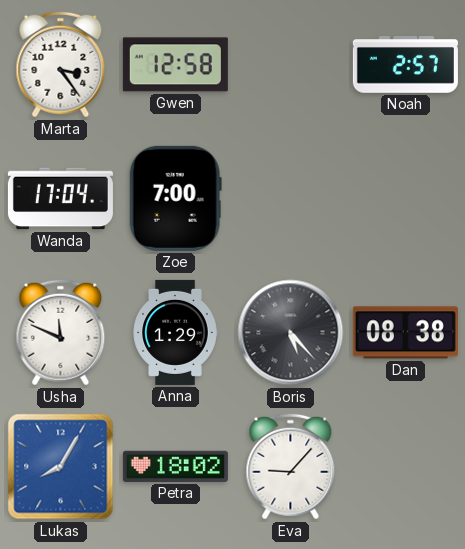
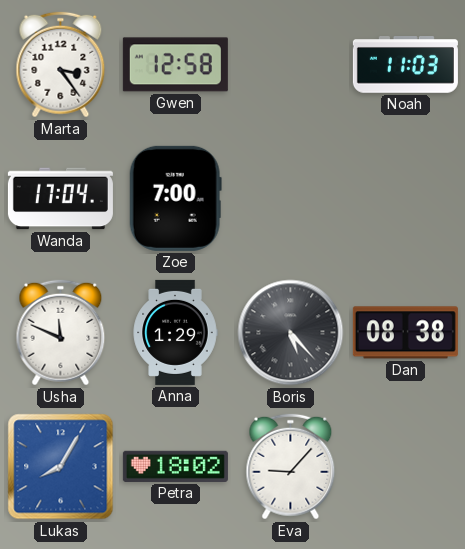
Noah: 2:57 -> 11:03
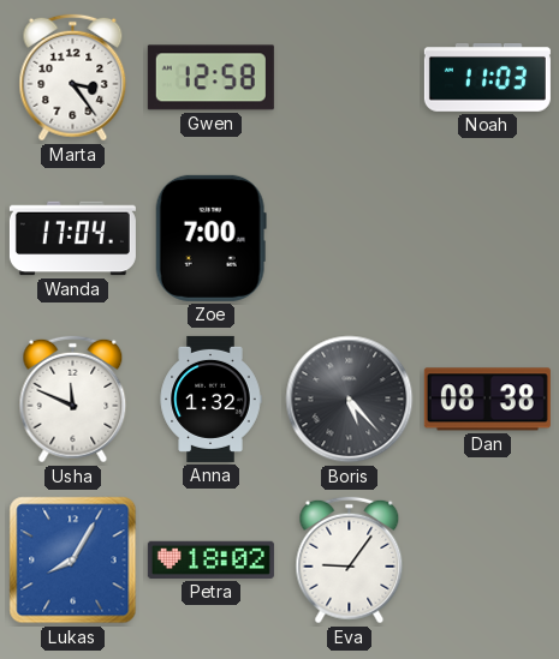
Anna: 1:29 -> 1:32
Eva: 9:07 -> 9:06
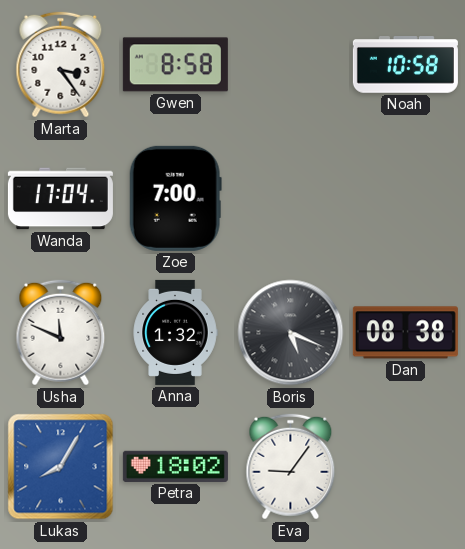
Gwen: 12:58 -> 8:58
Noah: 11:03 -> 10:58
Boris: 5:23 -> 5:19
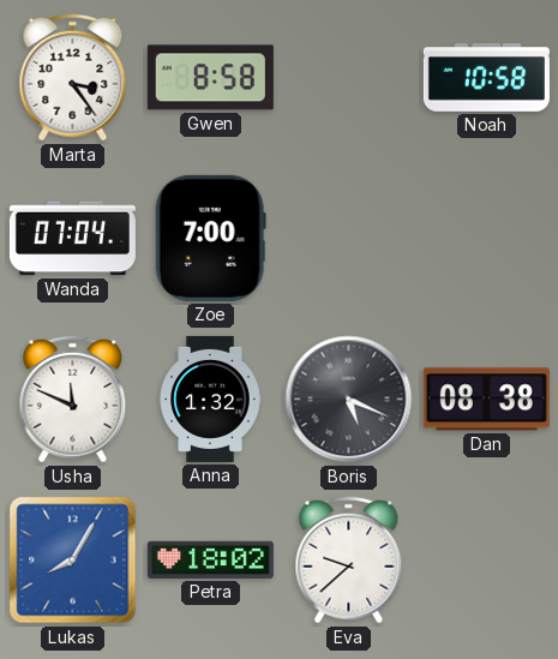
Wanda: 17:04 -> 07:04
Eva: 9:06 -> 9:38
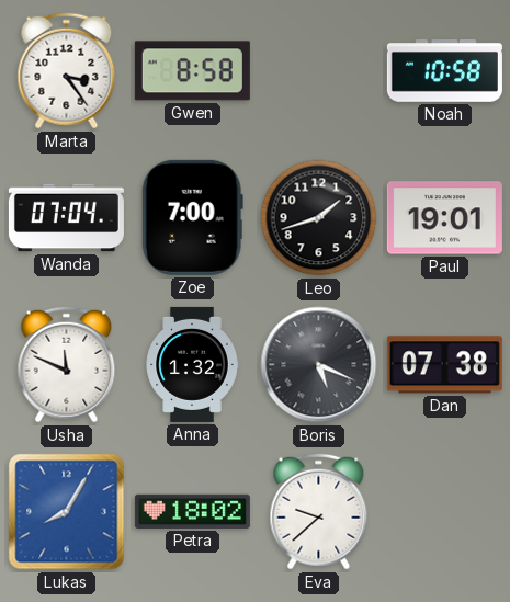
Leo: none -> 1:42
Paul: none -> 19:01
Dan: 08:38 -> 07:38
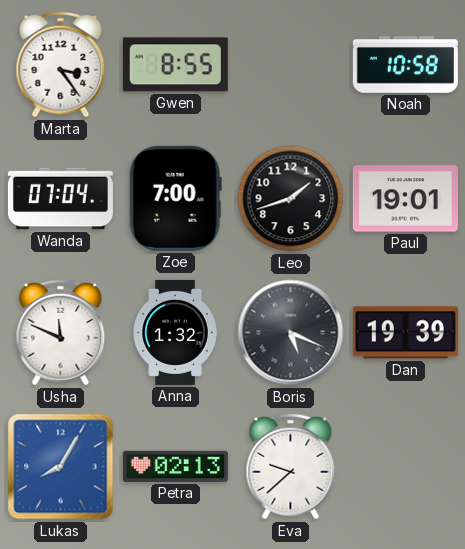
Gwen: 8:58 -> 8:55
Dan: 07:38 -> 19:39
Petra: 18:02 -> 02:13
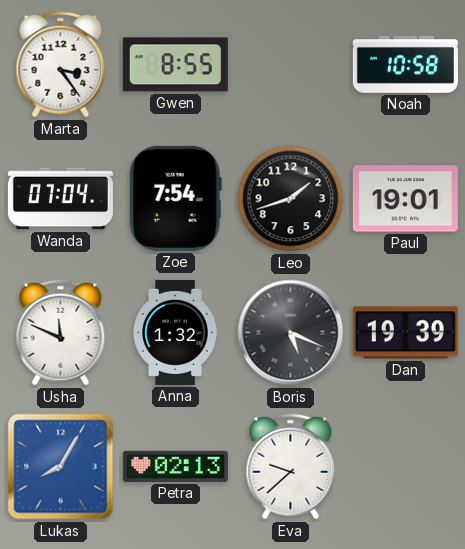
Zoe: 7:00 -> 7:54
